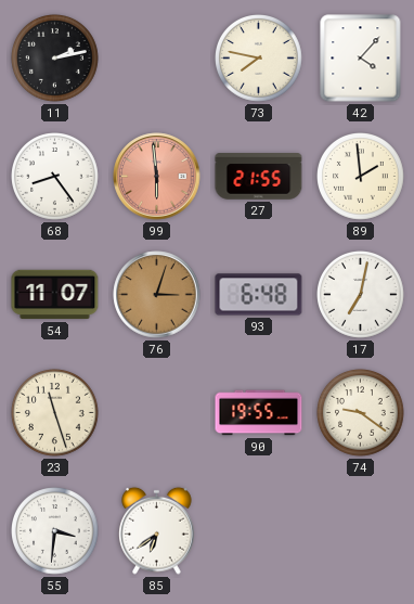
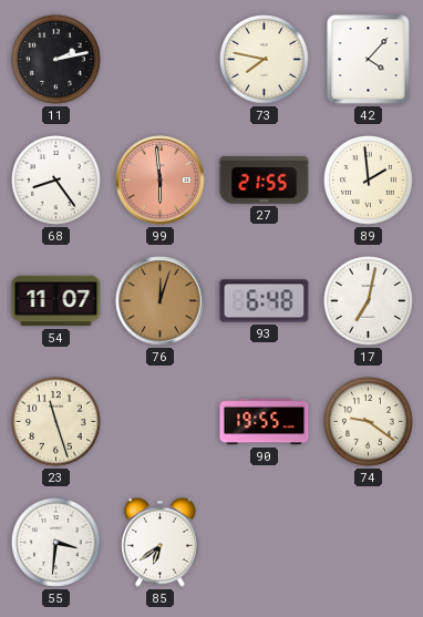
76: 3:03 -> 12:03
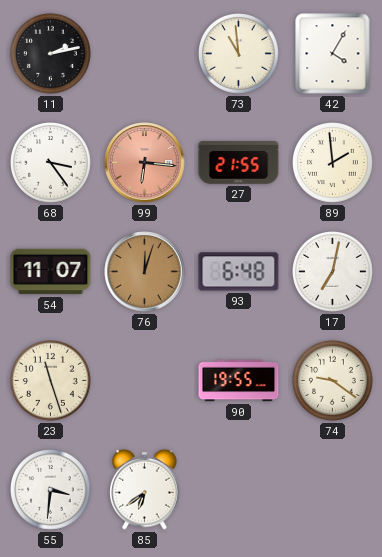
73: 7:47 -> 10:59
42: 4:07 -> 4:05
68: 8:24 -> 3:24
99: 5:59 -> 6:16
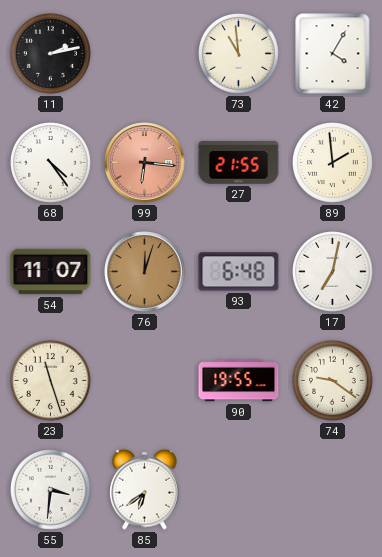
68: 3:24 -> 4:24
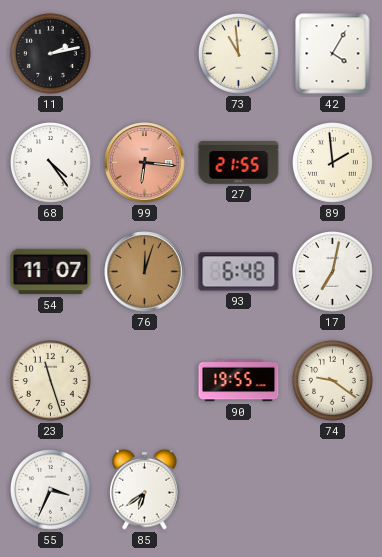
55: 3:31 -> 3:34
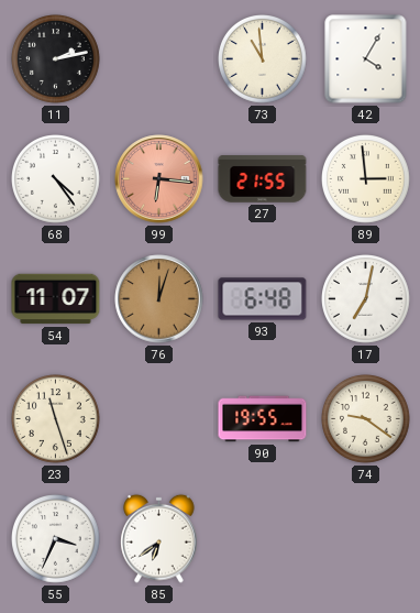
89: 1:59 -> 2:59
